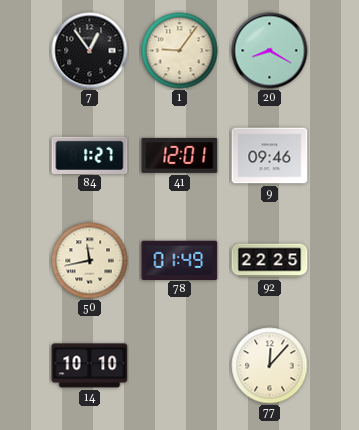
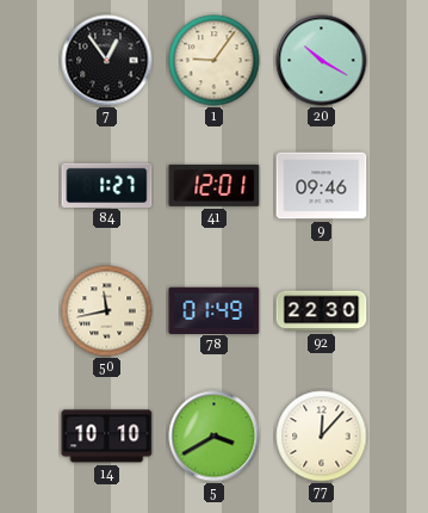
20: 8:20 -> 10:20
92: 22:25 -> 22:30
5: none -> 3:40
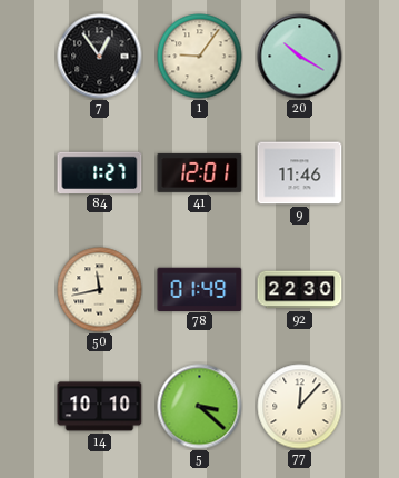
9: 09:46 -> 11:46
5: 3:40 -> 3:22
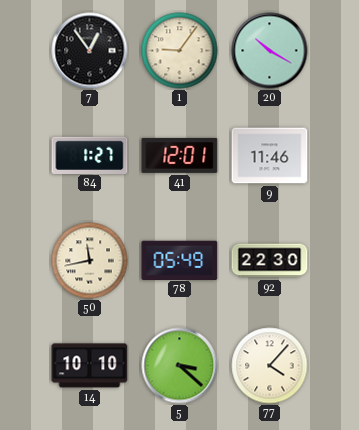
78: 01:49 -> 05:49
77: 12:07 -> 4:07
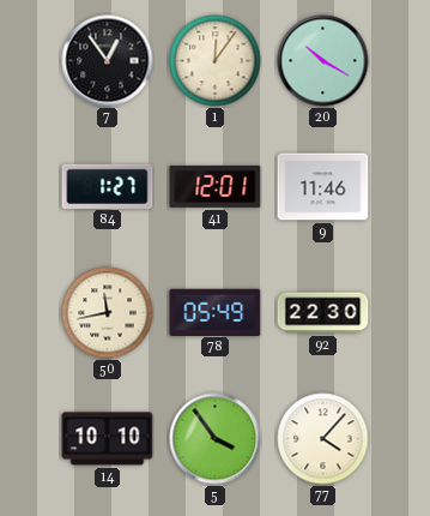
1: 9:06 -> 12:06
5: 3:22 -> 3:54
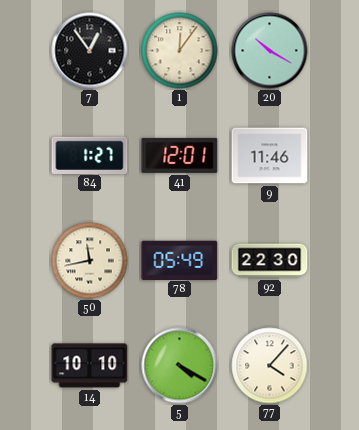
5: 3:54 -> 4:20
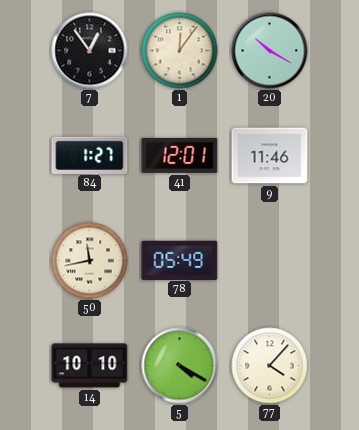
92: 22:30 -> none
